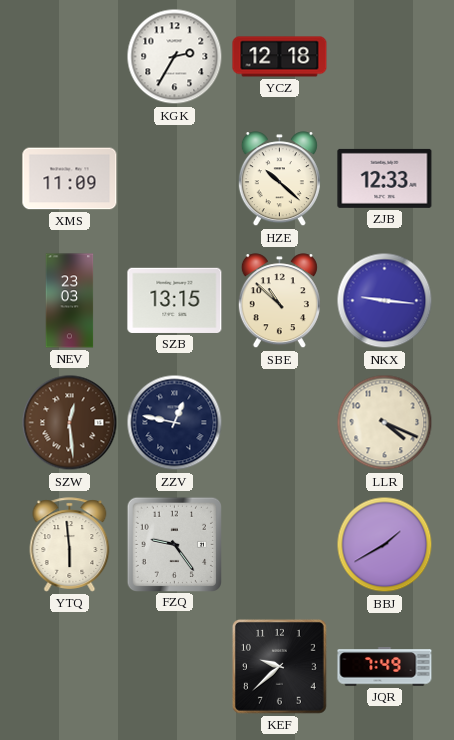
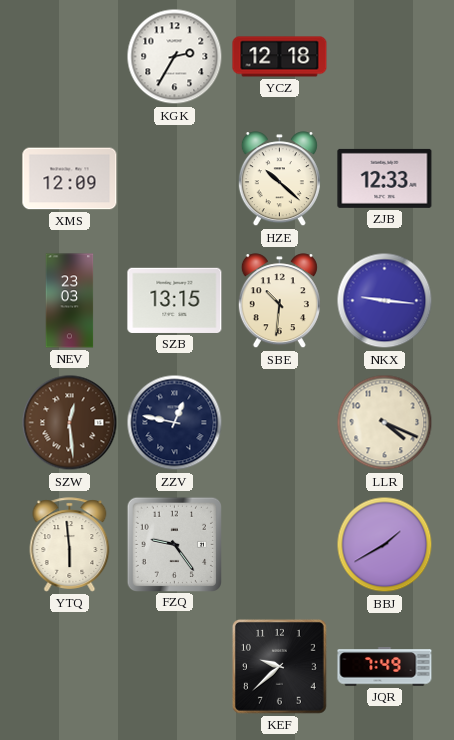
XMS: 11:09 -> 12:09
SBE: 10:52 -> 10:31
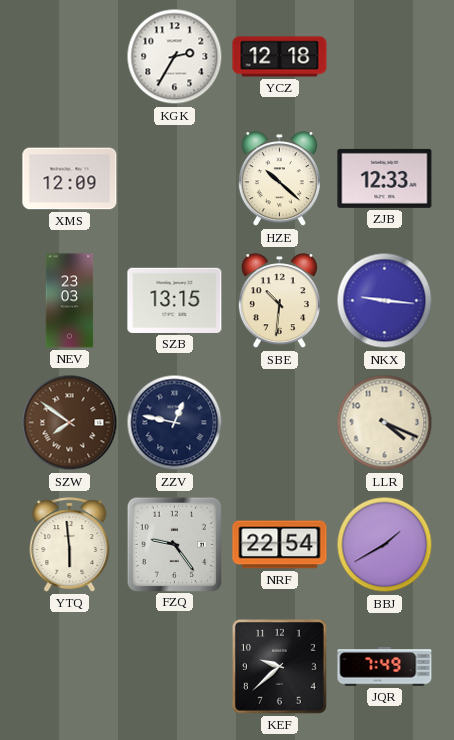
SZW: 12:29 -> 7:51
NRF: none -> 22:54
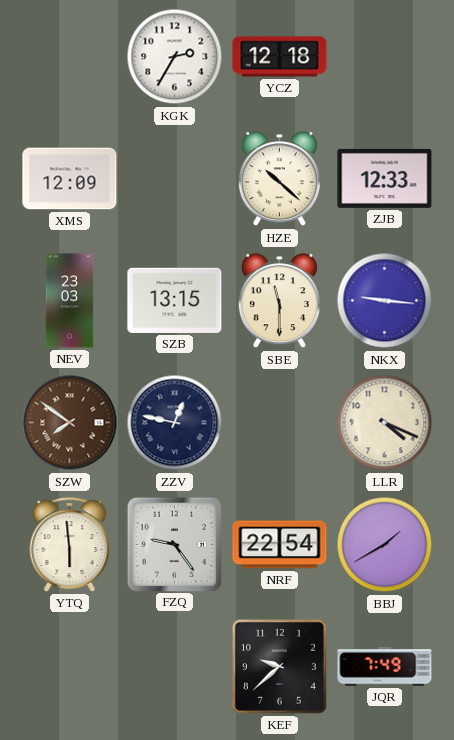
SBE: 10:31 -> 11:30
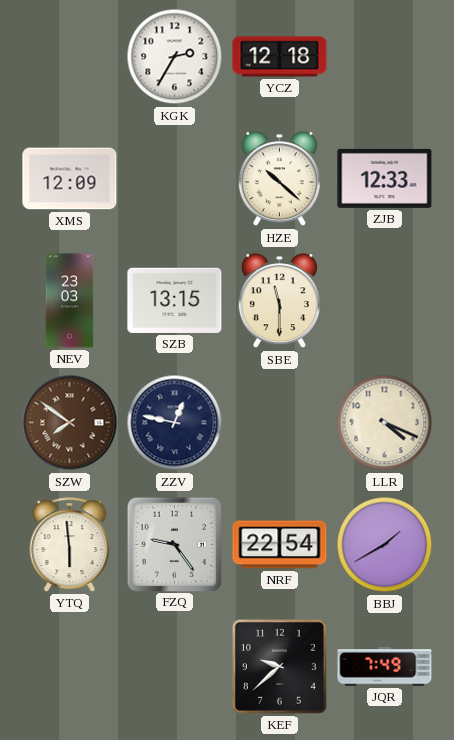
NKX: 9:16 -> none
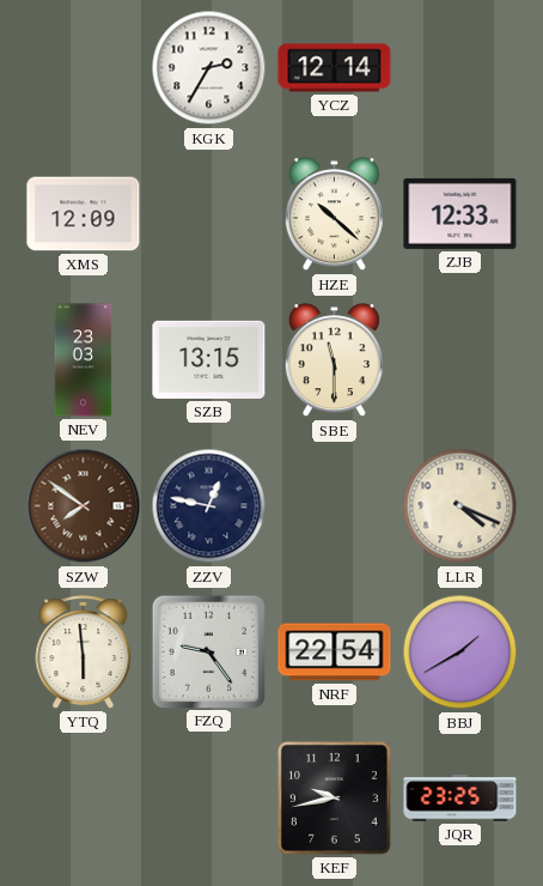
YCZ: 12:18 -> 12:14
KEF: 9:38 -> 9:43
JQR: 7:49 -> 23:25
